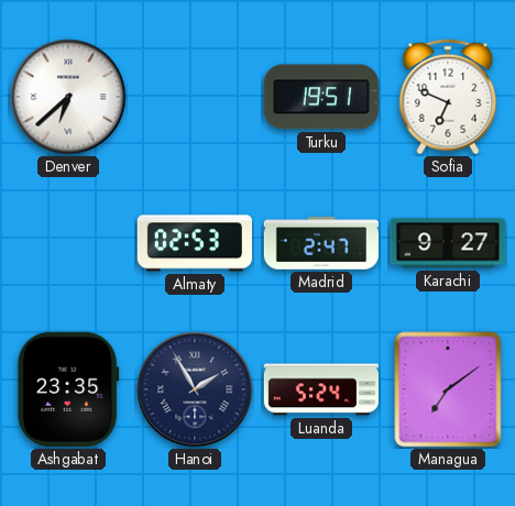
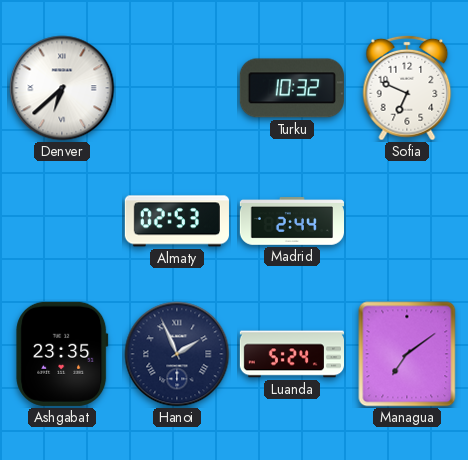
Turku: 19:51 -> 10:32
Madrid: 2:47 -> 2:44
Karachi: 9:27 -> none
Hanoi: 1:55 -> 1:56
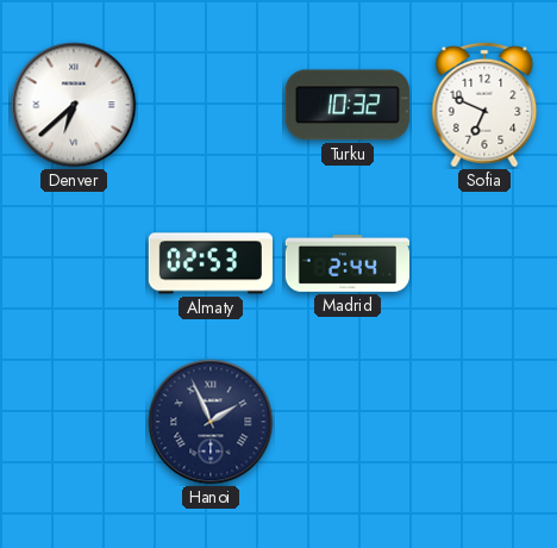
Ashgabat: 23:35 -> none
Luanda: 5:24 -> none
Managua: 7:09 -> none
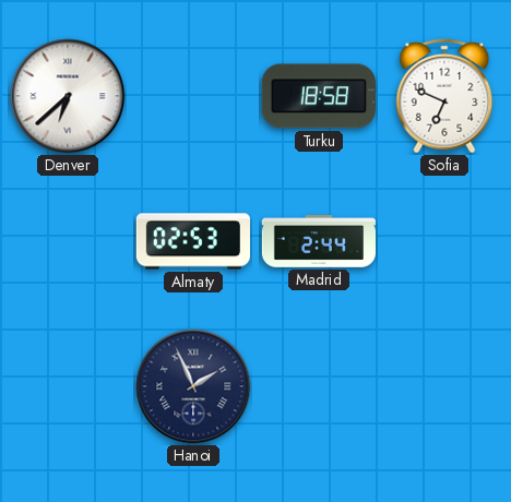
Turku: 10:32 -> 18:58
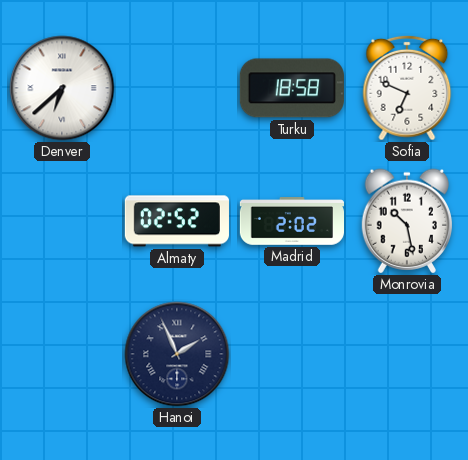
Almaty: 02:53 -> 02:52
Madrid: 2:44 -> 2:02
Monrovia: none -> 10:28
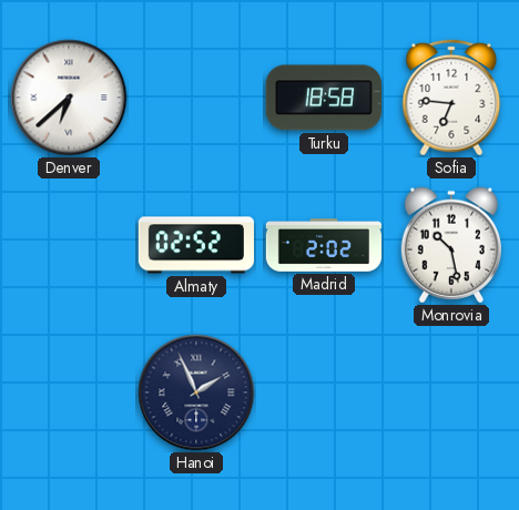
Sofia: 6:49 -> 6:46
